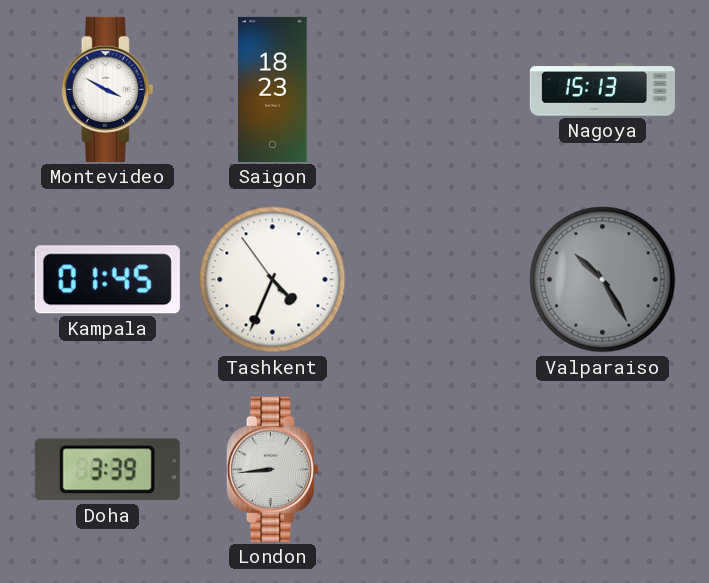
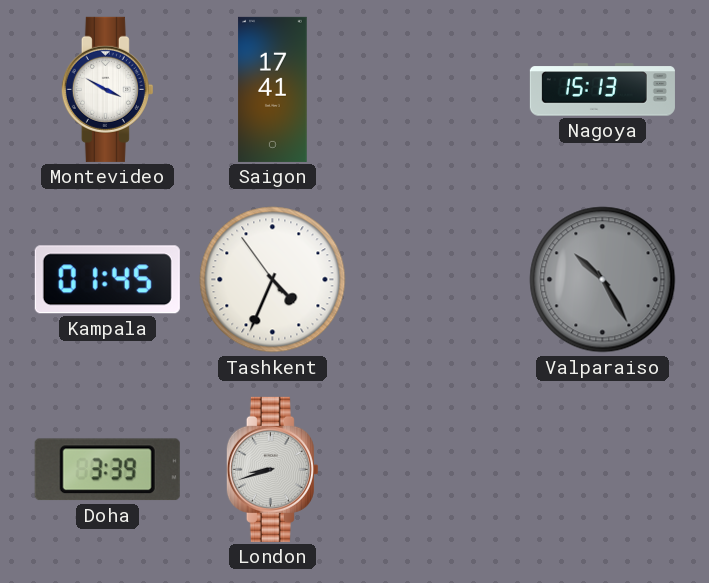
Saigon: 18:23 -> 17:41
London: 8:44 -> 8:42
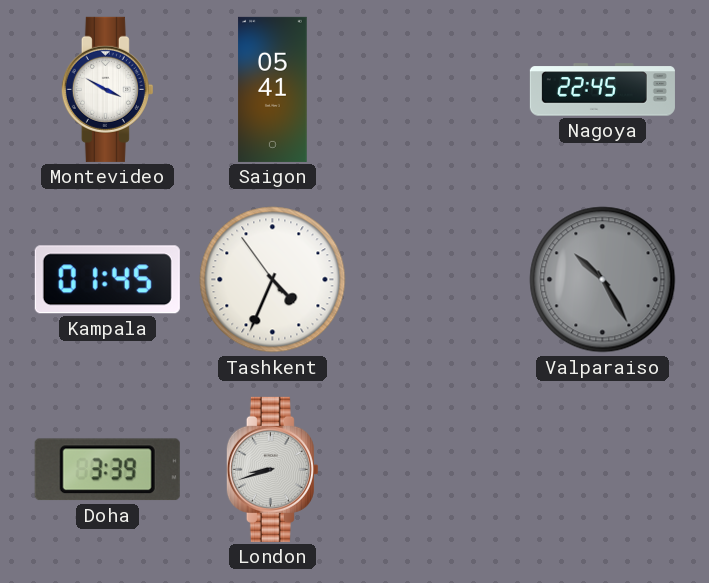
Saigon: 17:41 -> 05:41
Nagoya: 15:13 -> 22:45
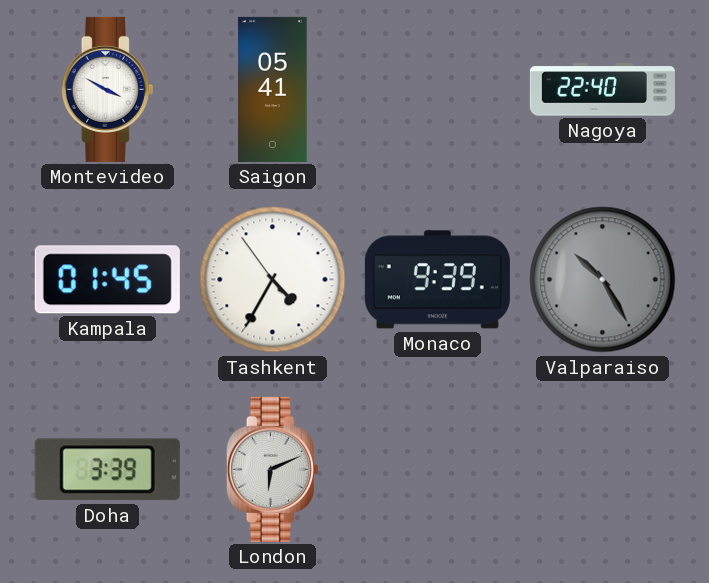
Nagoya: 22:45 -> 22:40
Tashkent: 4:33 -> 4:34
Monaco: none -> 9:39
London: 8:42 -> 6:11
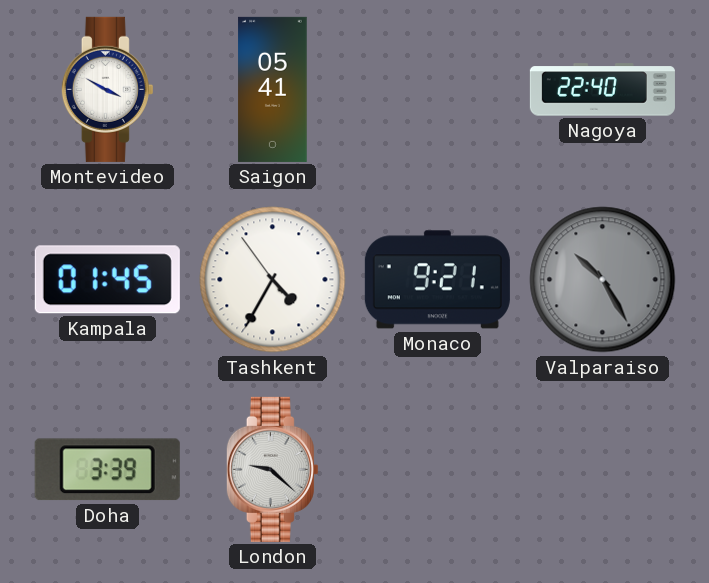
Monaco: 9:39 -> 9:21
London: 6:11 -> 9:22
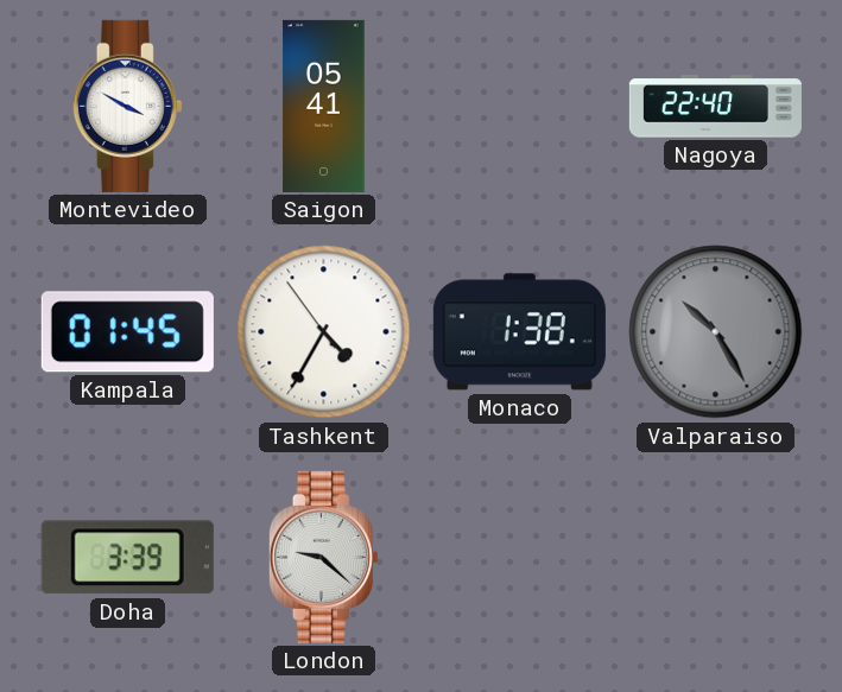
Monaco: 9:21 -> 1:38
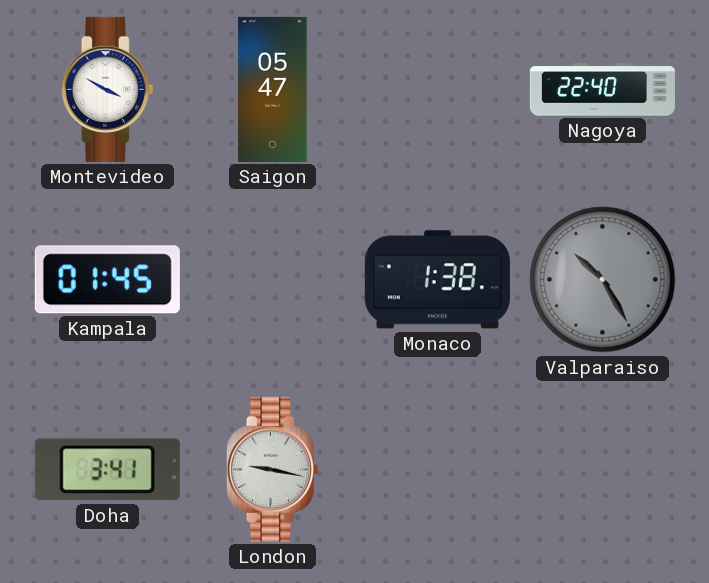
Saigon: 05:41 -> 05:47
Tashkent: 4:34 -> none
Doha: 3:39 -> 3:41
London: 9:22 -> 9:17
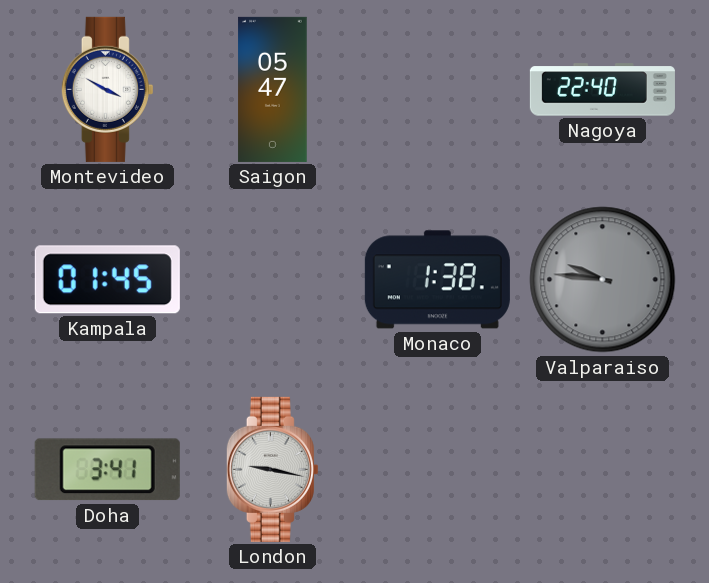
Valparaiso: 10:25 -> 9:46
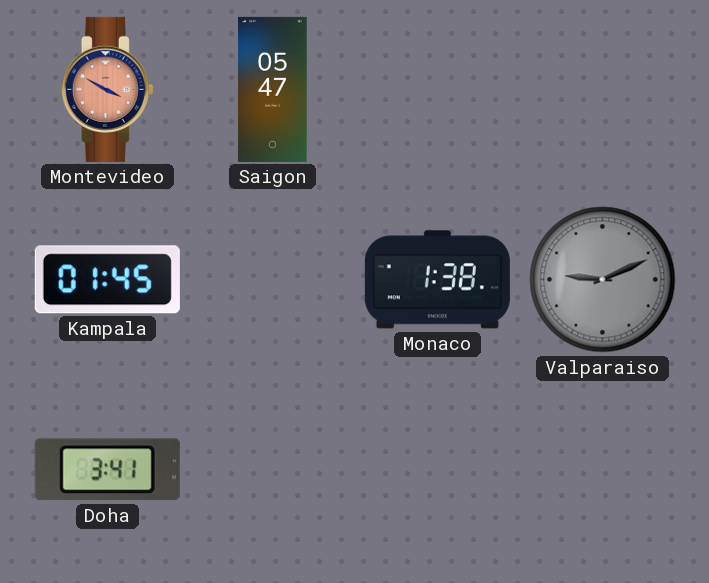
Montevideo dial: white -> salmon
Nagoya: 22:40 -> none
Valparaiso: 9:46 -> 9:11
London: 9:17 -> none
